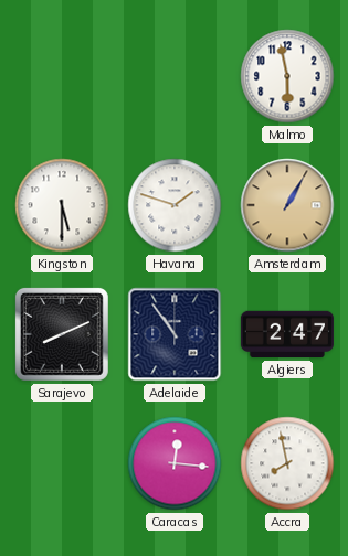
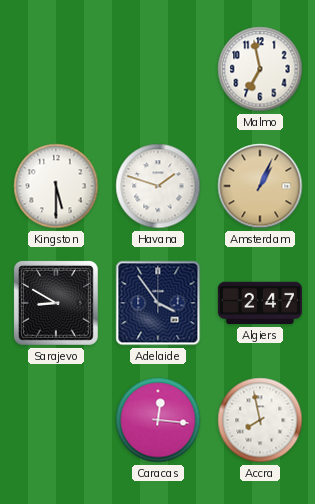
Malmo: 5:58 -> 6:58
Amsterdam: 1:05 -> 1:04
Sarajevo: 8:11 -> 8:50
Adelaide: 10:54 -> 3:54
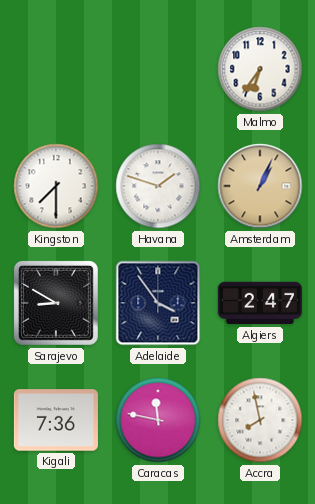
Malmo: 6:58 -> 6:36
Kingston: 5:30 -> 7:30
Kigali: none -> 7:36
Caracas: 12:16 -> 11:47
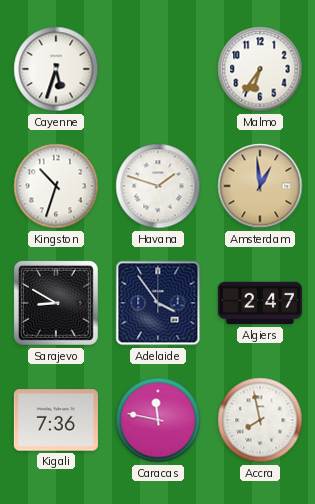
Cayenne: none -> 5:33
Kingston: 7:30 -> 10:33
Amsterdam: 1:04 -> 12:59
